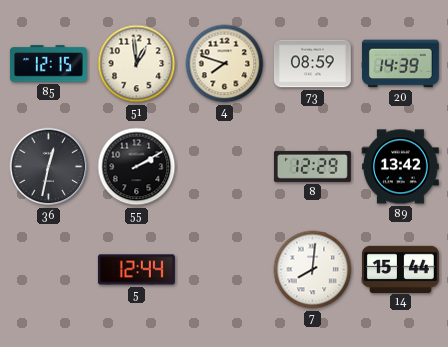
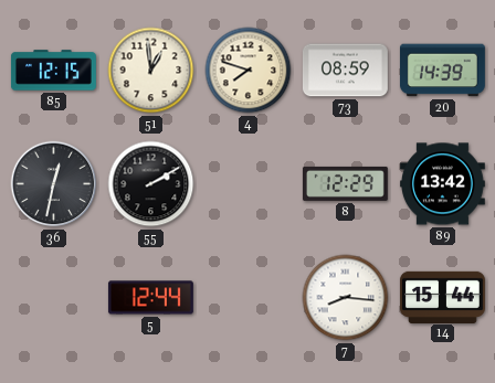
7: 8:01 -> 8:16
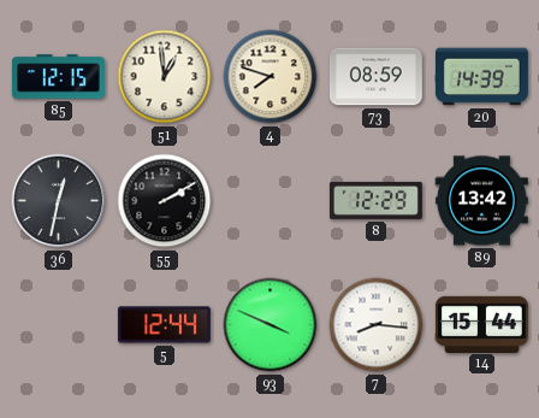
93: none -> 3:49
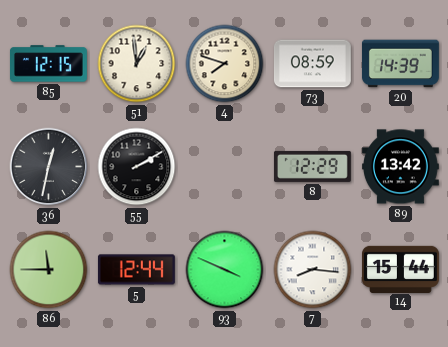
86: none -> 11:45
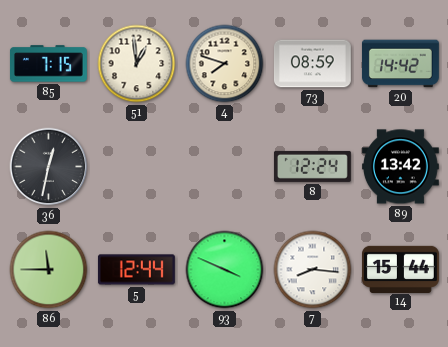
85: 12:15 -> 7:15
20: 14:39 -> 14:42
55: 2:10 -> none
8: 12:29 -> 12:24
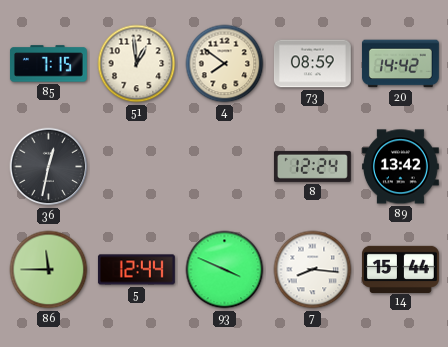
4: 7:48 -> 7:51
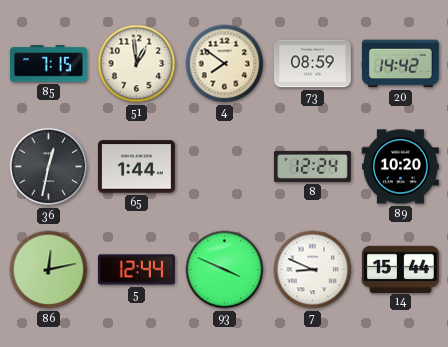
65: none -> 1:44
89: 13:42 -> 10:20
86: 11:45 -> 12:13
7: 8:16 -> 8:49
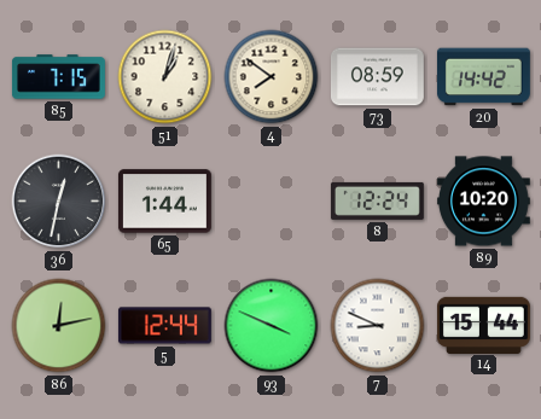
51: 12:59 -> 1:03
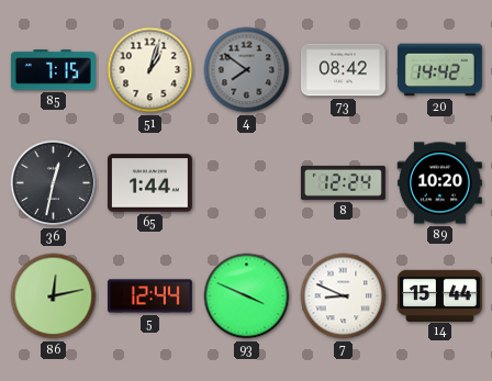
4 dial: cream -> grey
73: 08:59 -> 08:42
